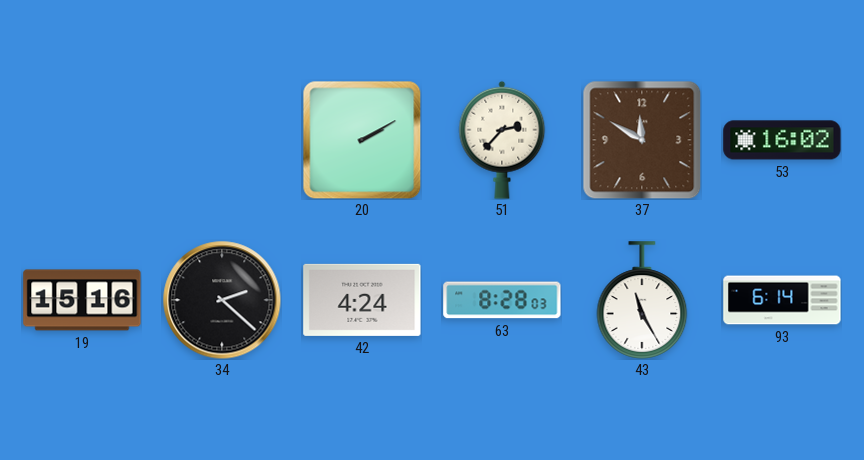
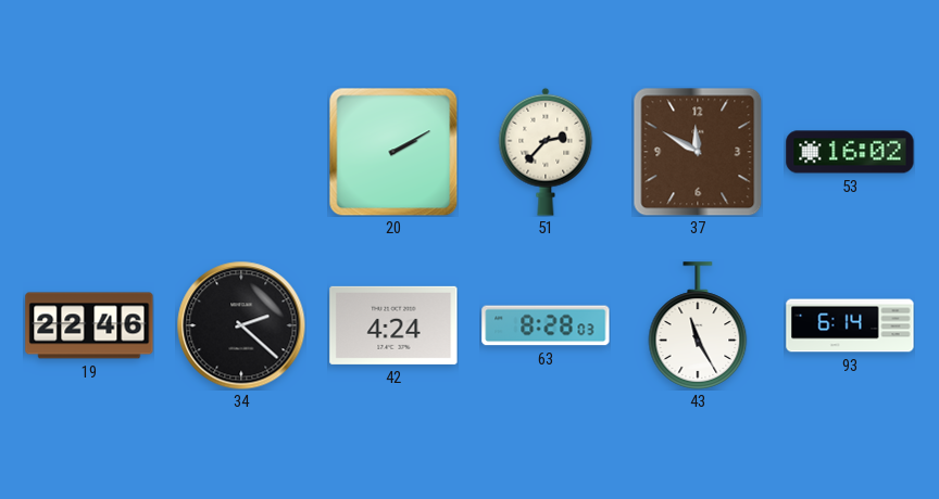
19: 15:16 -> 22:46
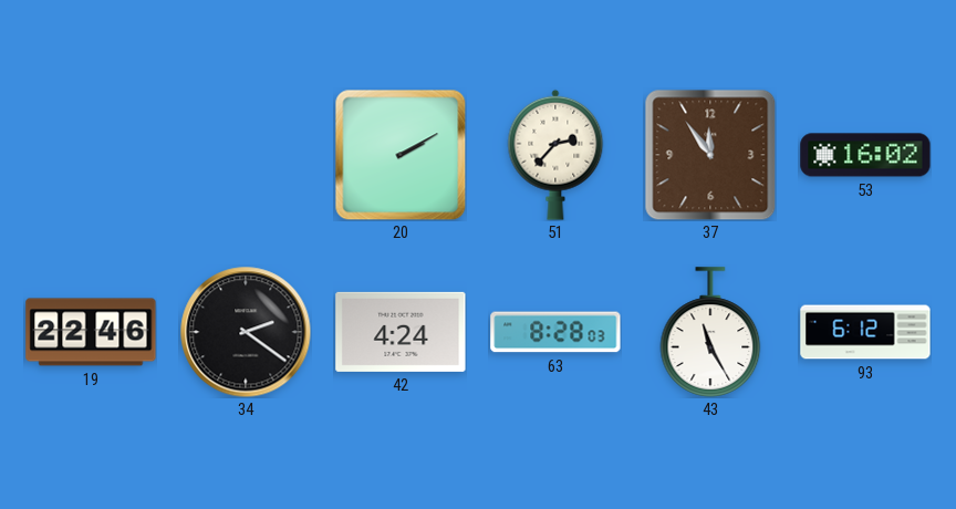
37: 11:50 -> 11:54
34: 2:22 -> 2:21
93: 6:14 -> 6:12
